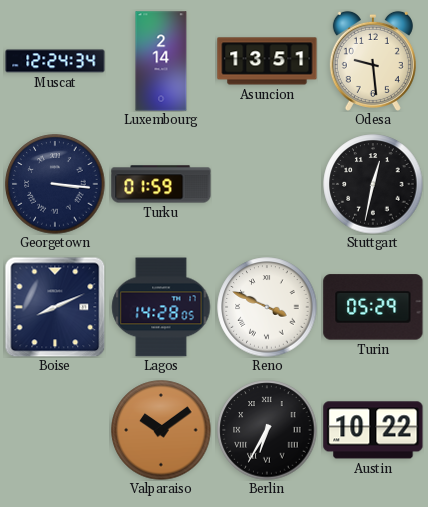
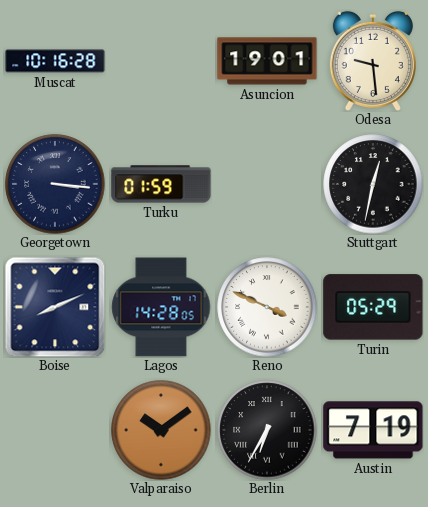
Muscat: 12:24 -> 10:16
Luxembourg: 2:14 -> none
Asuncion: 13:51 -> 19:01
Austin: 10:22 -> 7:19
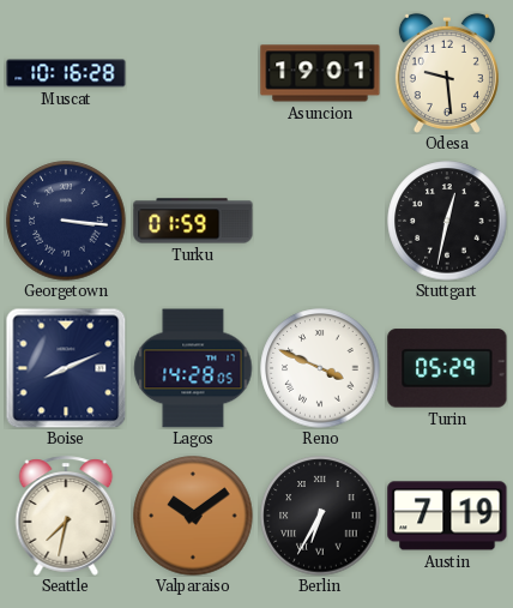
Seattle: none -> 7:32
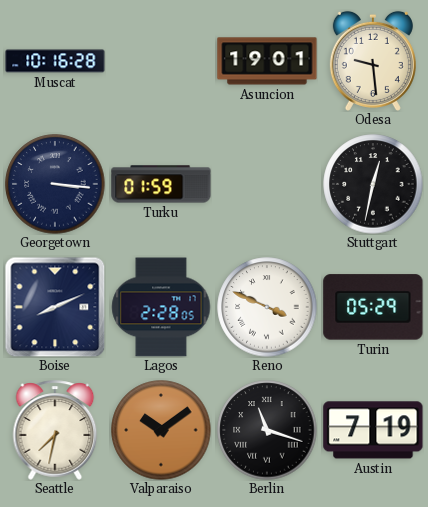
Lagos: 14:28 -> 2:28
Berlin: 6:35 -> 11:18
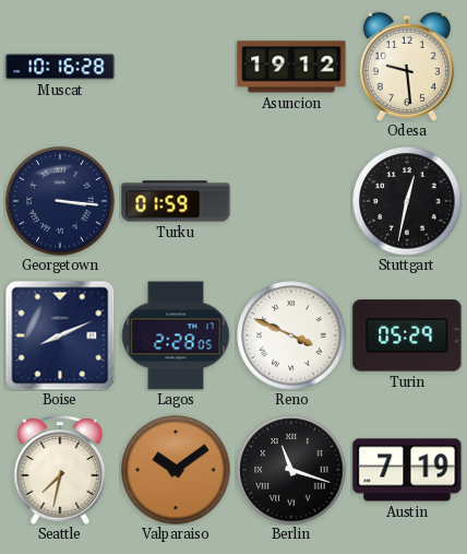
Asuncion: 19:01 -> 19:12
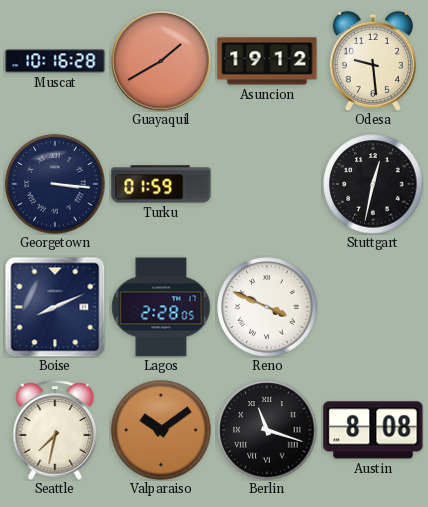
Guayaquil: none -> 1:40
Turin: 05:29 -> none
Austin: 7:19 -> 8:08
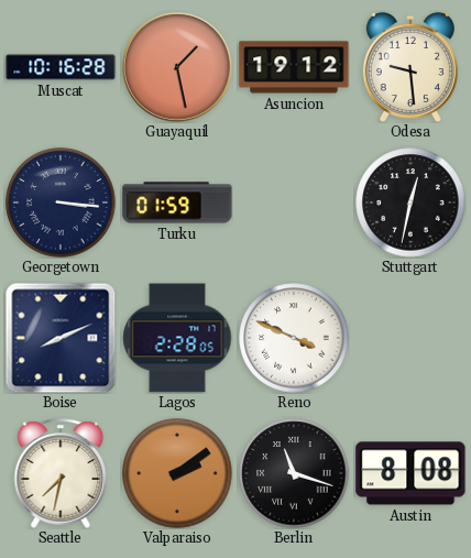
Guayaquil: 1:40 -> 1:28
Valparaiso: 10:09 -> 2:09
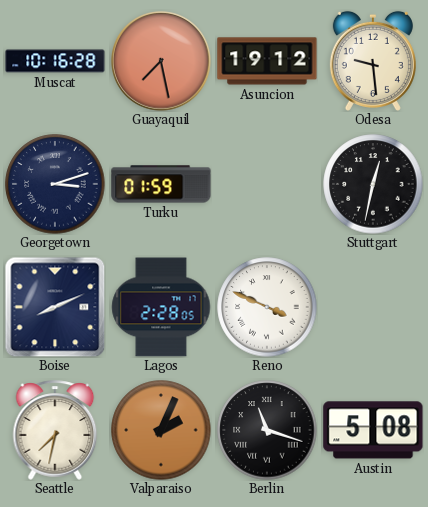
Guayaquil: 1:28 -> 7:28
Georgetown: 3:16 -> 3:12
Valparaiso: 2:09 -> 2:04
Austin: 8:08 -> 5:08
